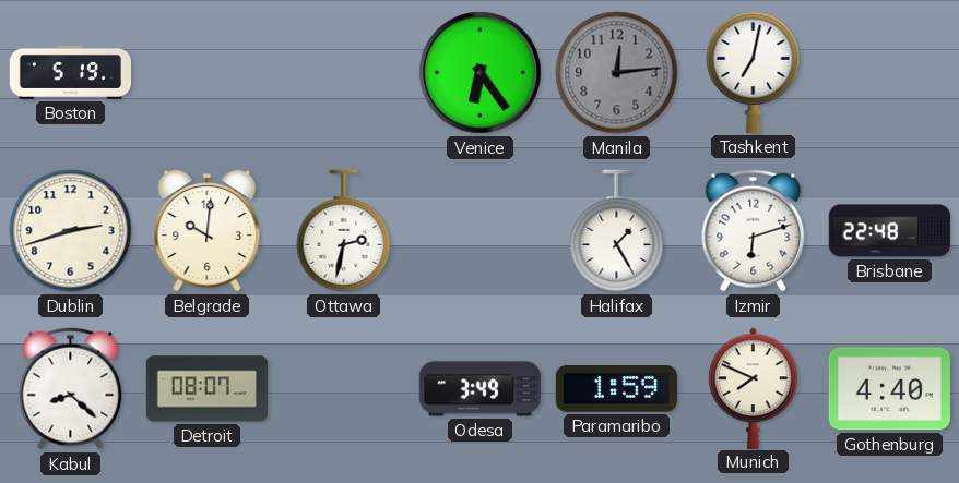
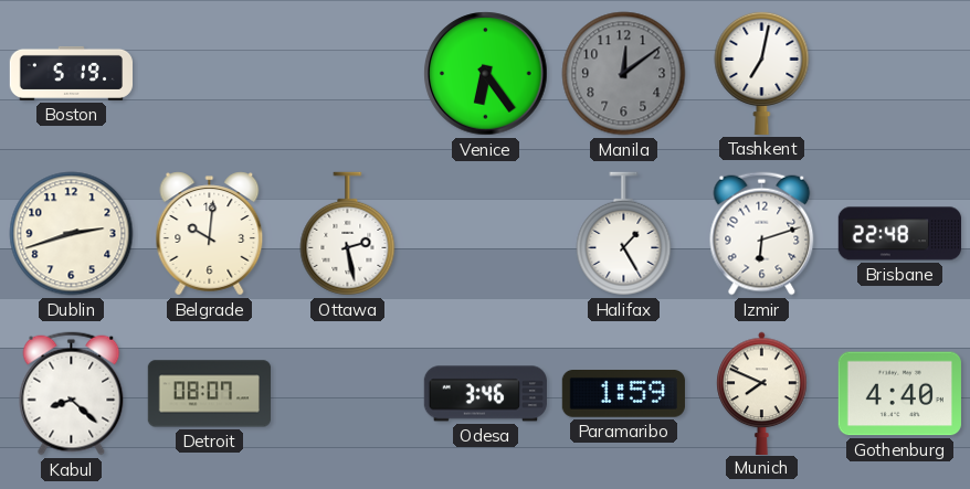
Manila: 12:14 -> 12:09
Ottawa: 2:32 -> 2:28
Odesa: 3:49 -> 3:46
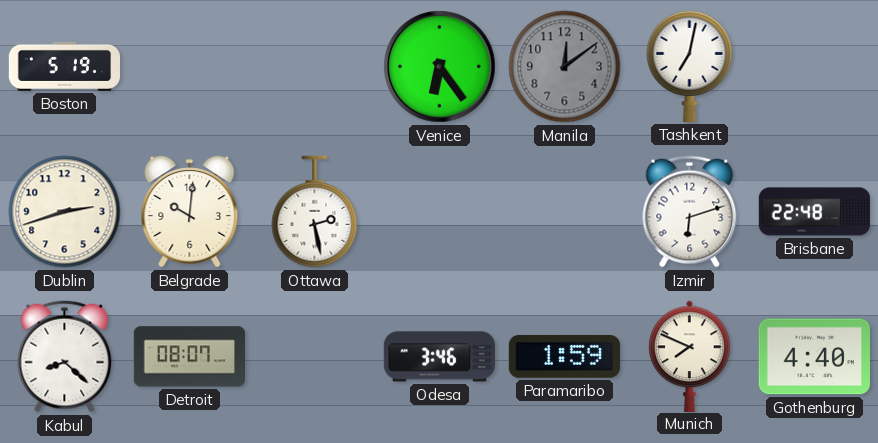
Halifax: 1:25 -> none
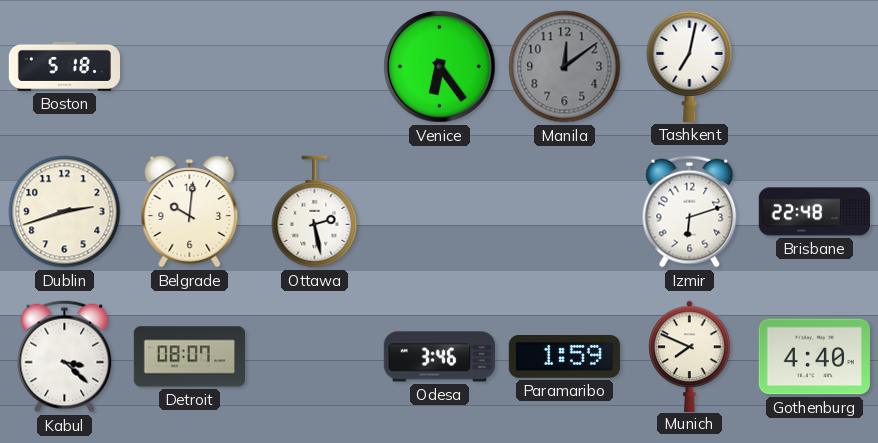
Boston: 5:19 -> 5:18
Kabul: 8:22 -> 3:22
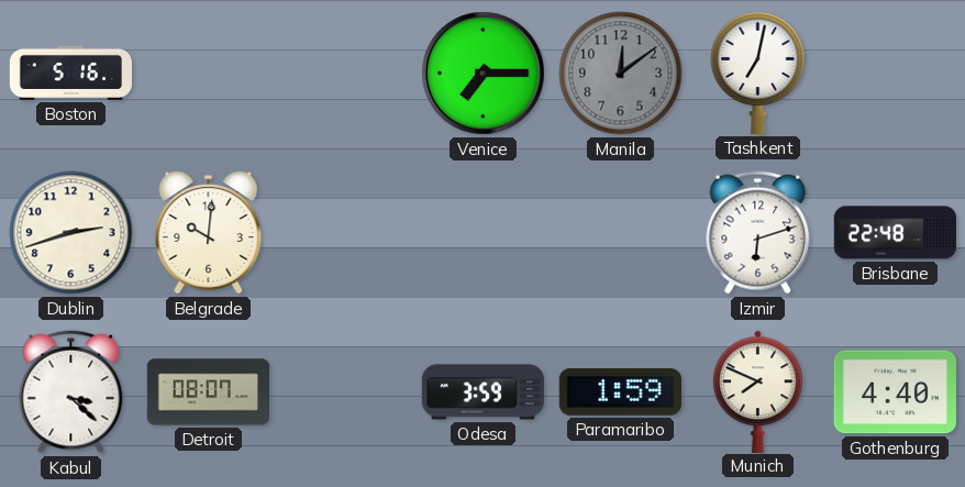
Boston: 5:18 -> 5:16
Venice: 6:24 -> 7:15
Ottawa: 2:28 -> none
Odesa: 3:46 -> 3:59
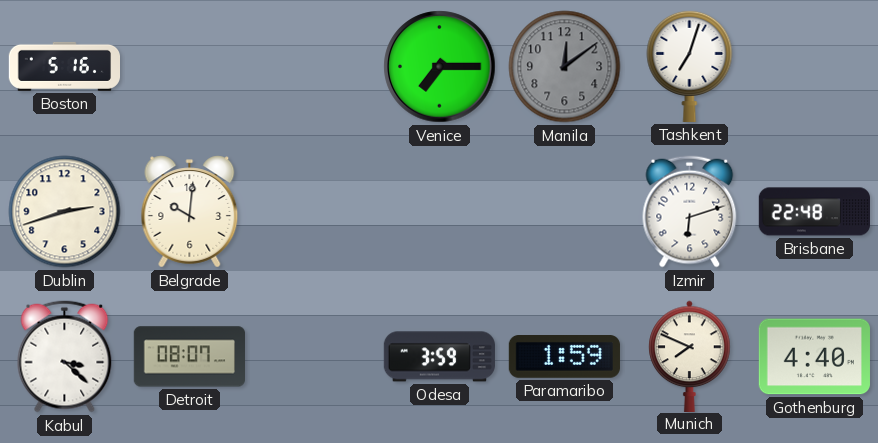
Tashkent: 7:02 -> 7:03
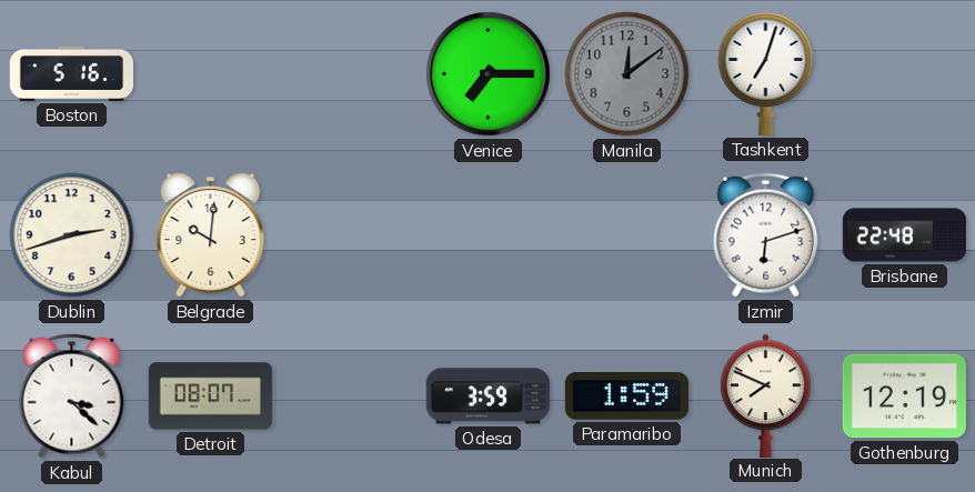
Gothenburg: 4:40 -> 12:19
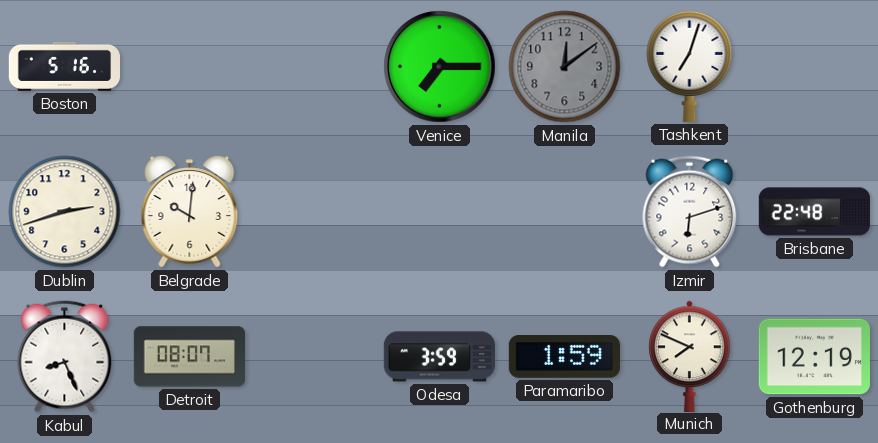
Kabul: 3:22 -> 8:26
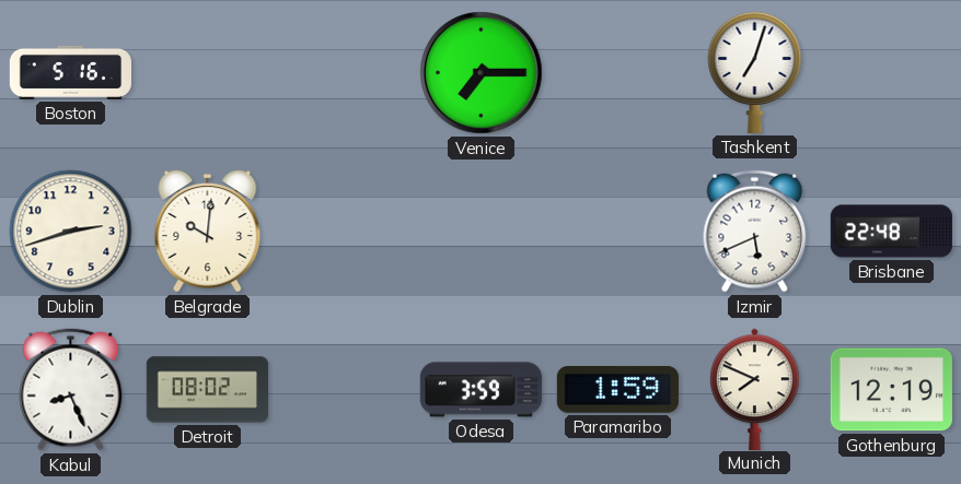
Manila: 12:09 -> none
Izmir: 6:12 -> 5:41
Detroit: 08:07 -> 08:02
